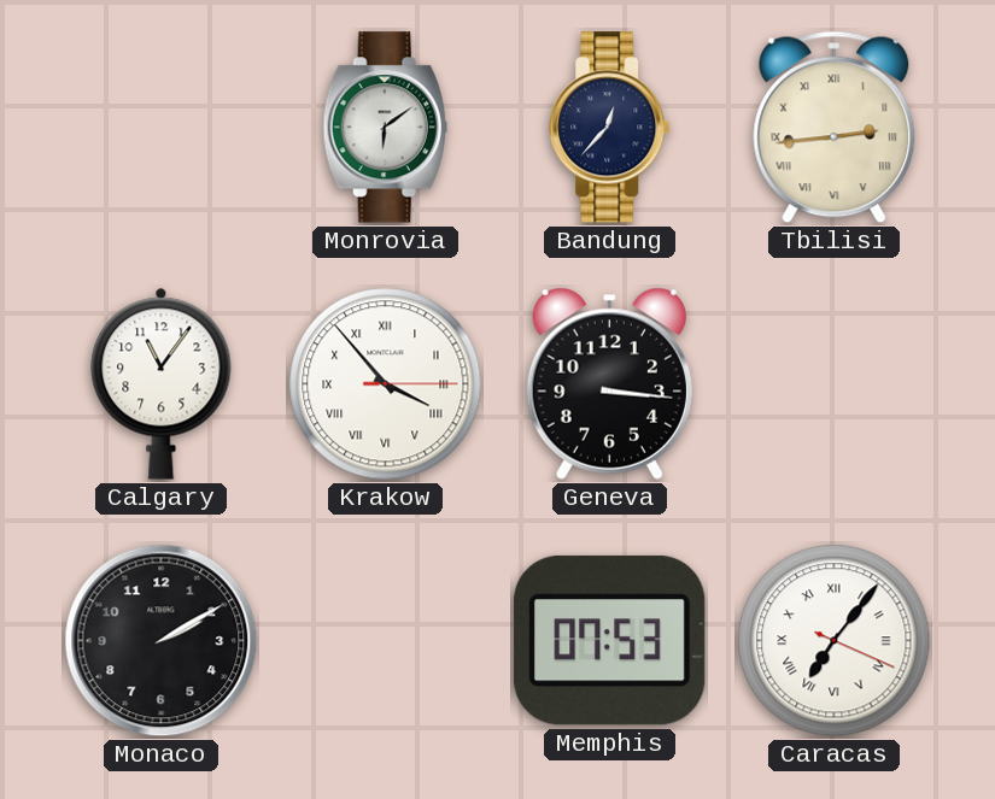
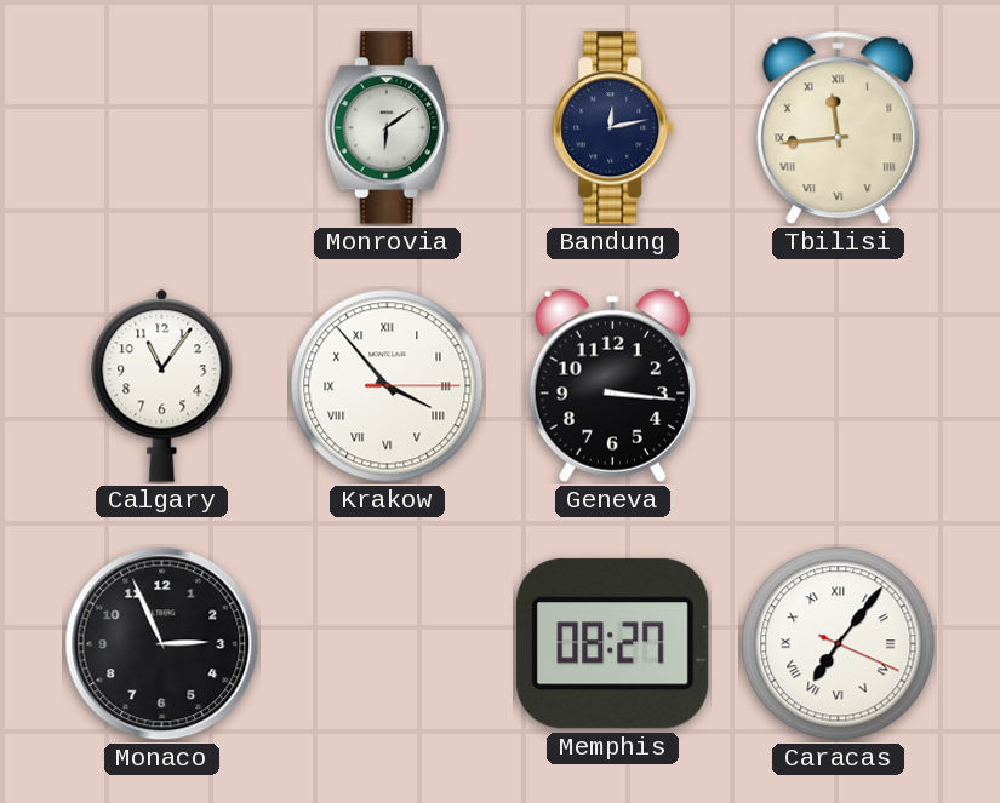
Bandung: 12:37 -> 12:13
Tbilisi: 2:44 -> 11:44
Monaco: 2:10 -> 2:56
Memphis: 07:53 -> 08:27
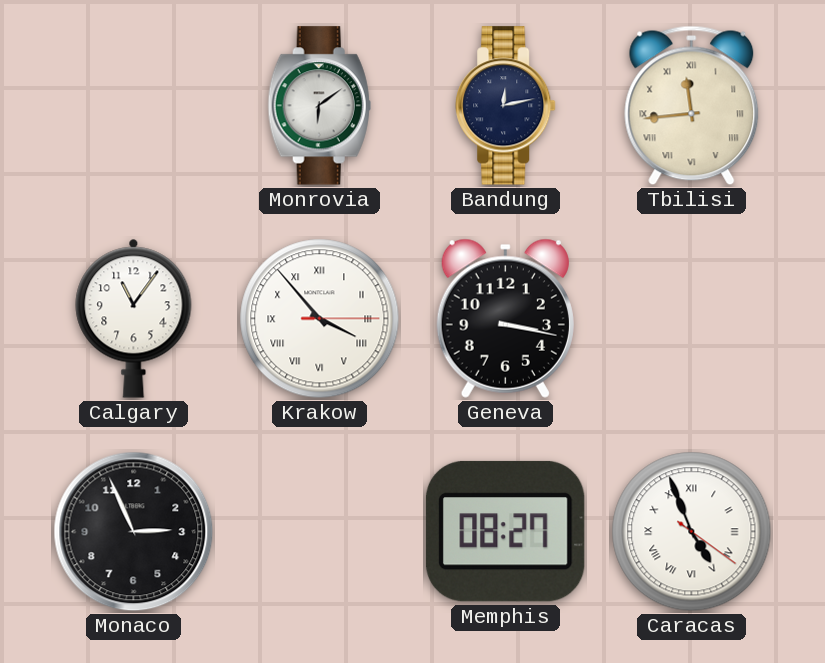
Geneva: 3:16 -> 3:17
Caracas: 7:06 -> 4:56
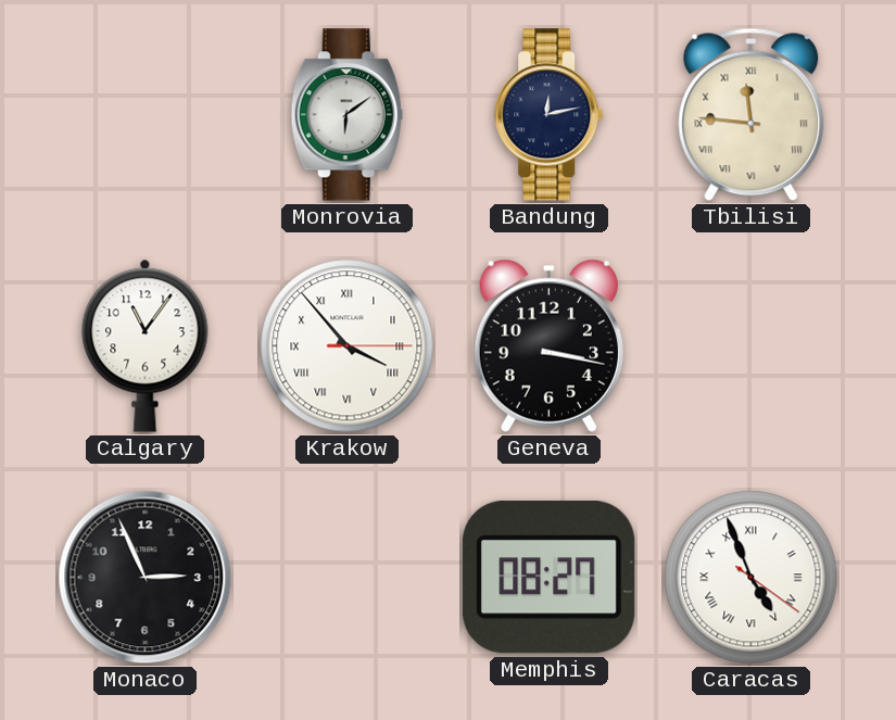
Tbilisi: 11:44 -> 11:46
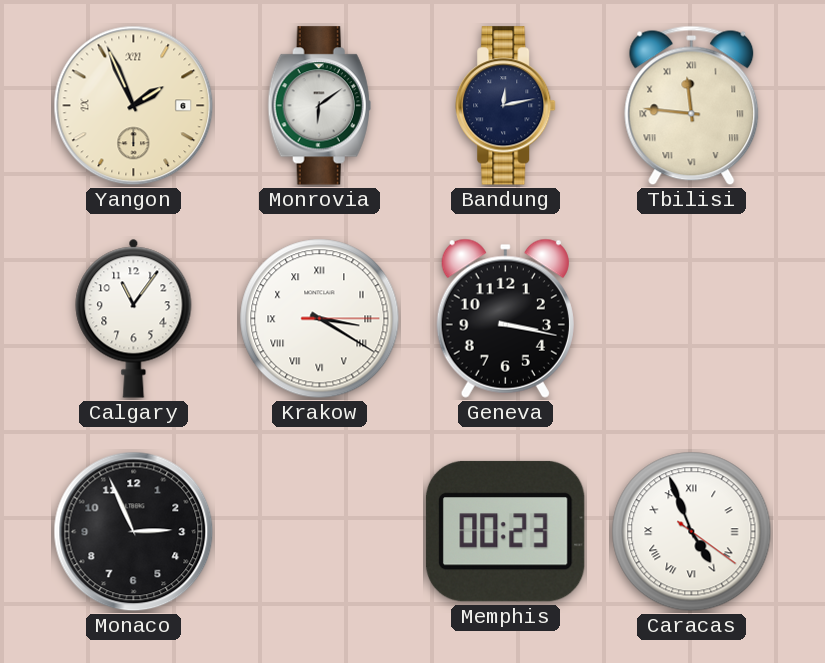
Yangon: none -> 1:56
Krakow: 3:53 -> 3:20
Memphis: 08:27 -> 00:23
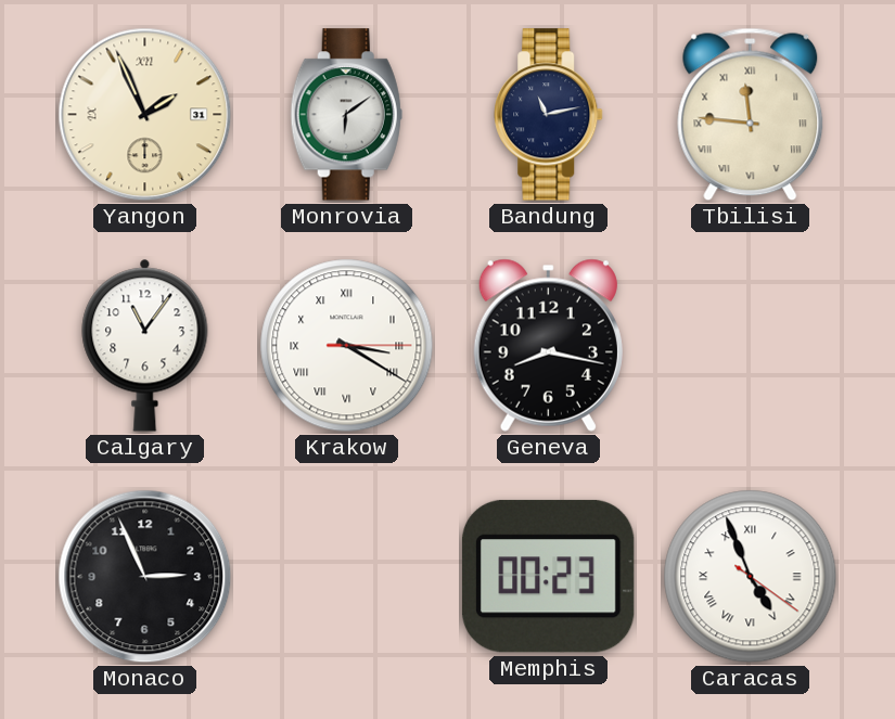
Yangon date: 6 -> 31
Bandung: 12:13 -> 11:13
Geneva: 3:17 -> 8:17
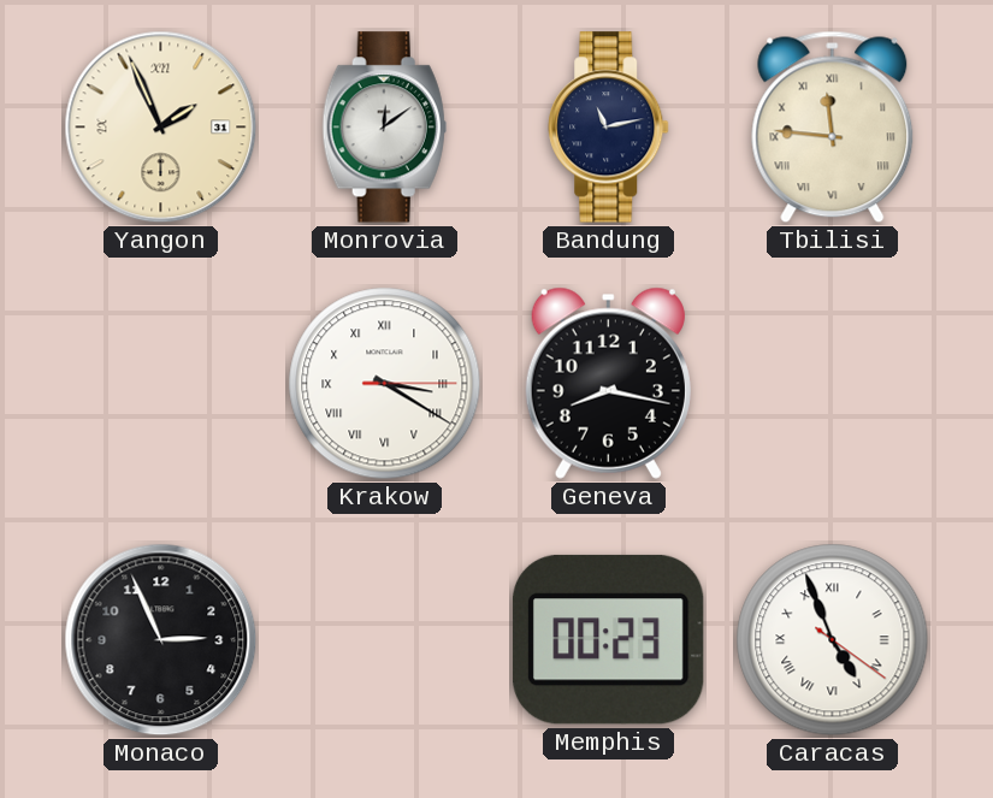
Monrovia: 6:09 -> 12:09
Calgary: 11:06 -> none
